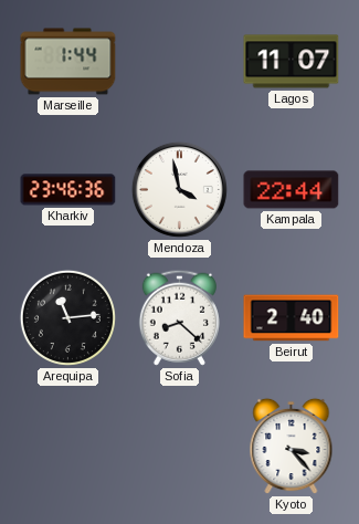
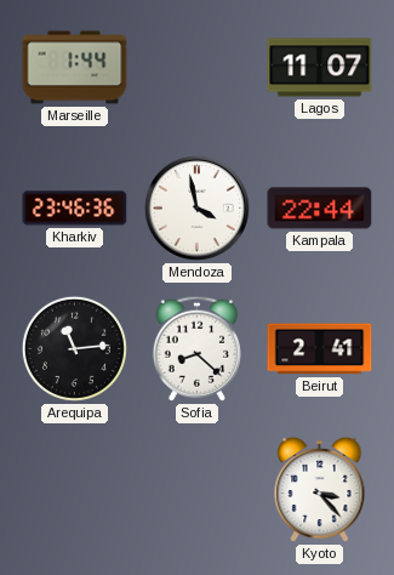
Beirut: 2:40 -> 2:41
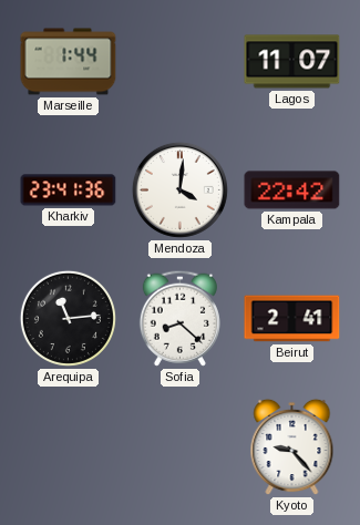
Kharkiv: 23:46 -> 23:41
Mendoza: 3:58 -> 4:01
Kampala: 22:44 -> 22:42
Kyoto: 3:23 -> 9:23
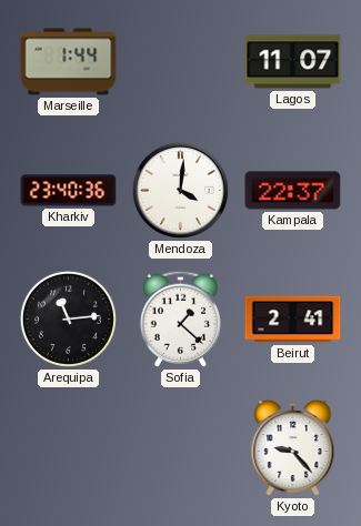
Kharkiv: 23:41 -> 23:40
Kampala: 22:42 -> 22:37
Sofia: 8:22 -> 1:22
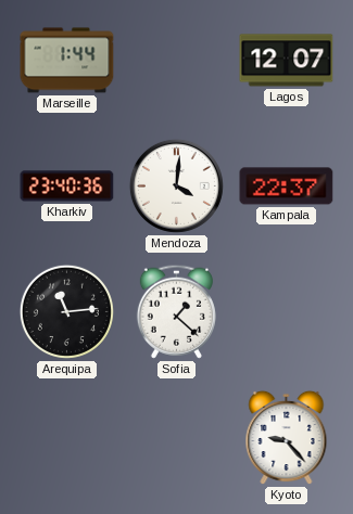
Lagos: 11:07 -> 12:07
Beirut: 2:41 -> none
